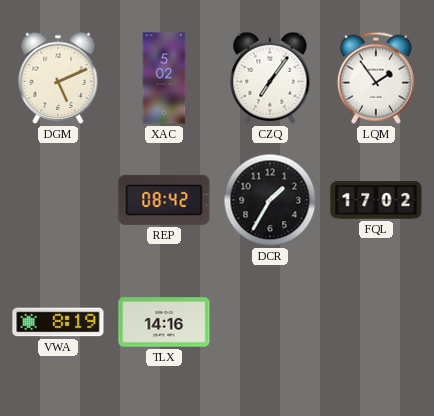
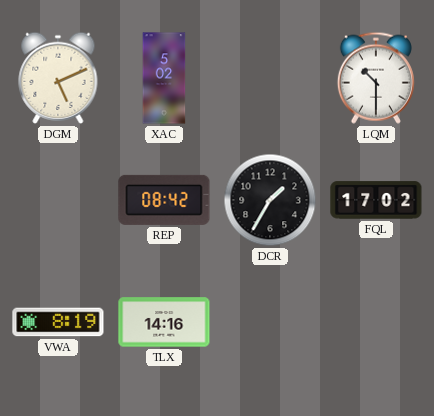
CZQ: 7:06 -> none
LQM: 1:54 -> 10:30
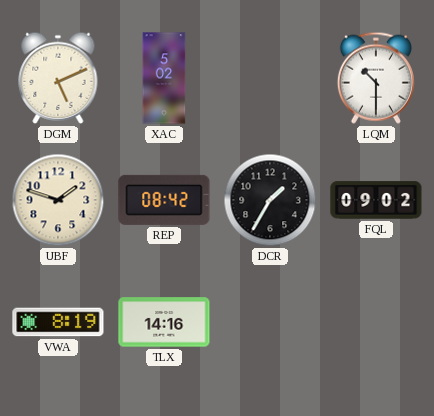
UBF: none -> 1:48
FQL: 17:02 -> 09:02
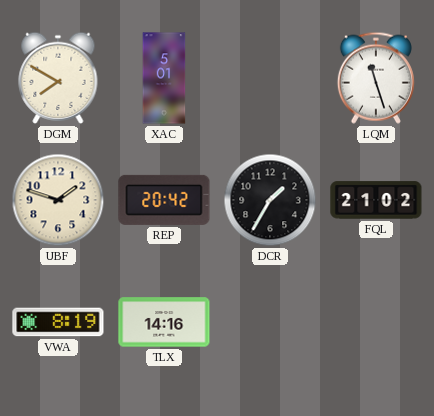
DGM: 5:11 -> 7:50
XAC: 5:02 -> 5:01
LQM: 10:30 -> 11:27
REP: 08:42 -> 20:42
FQL: 09:02 -> 21:02
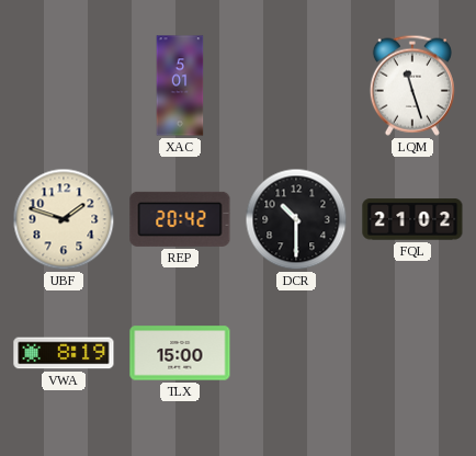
DGM: 7:50 -> none
DCR: 1:35 -> 10:30
TLX: 14:16 -> 15:00
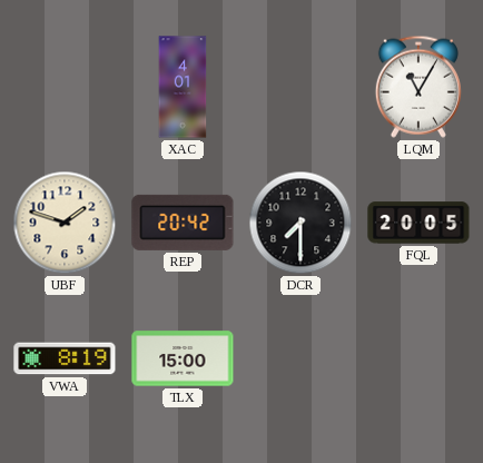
XAC: 5:01 -> 4:01
LQM: 11:27 -> 11:05
DCR: 10:30 -> 7:30
FQL: 21:02 -> 20:05
